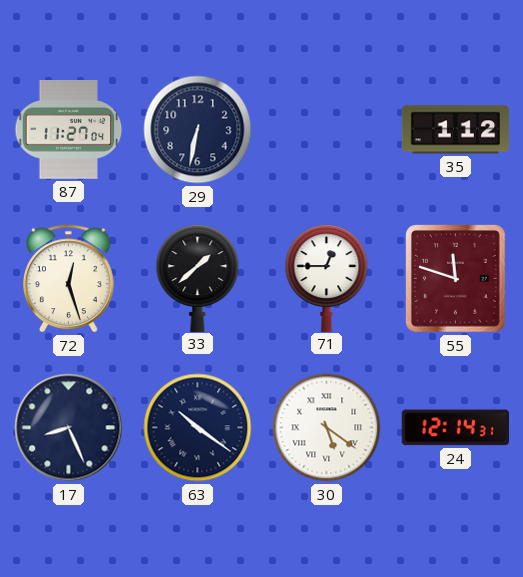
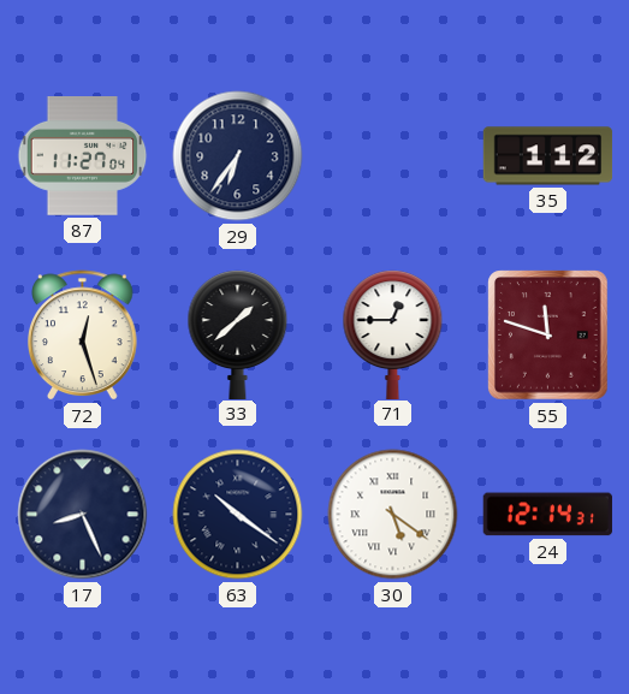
29: 6:32 -> 6:36
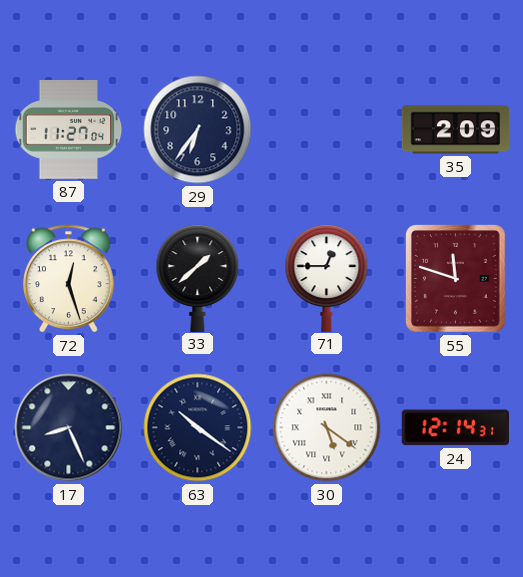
35: 1:12 -> 2:09
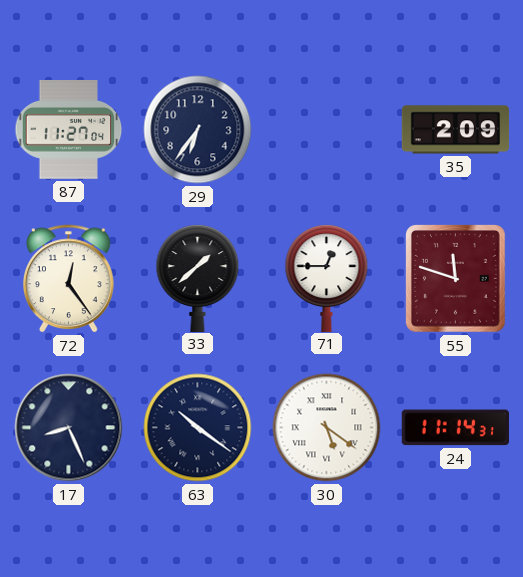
72: 12:27 -> 12:24
24: 12:14 -> 11:14
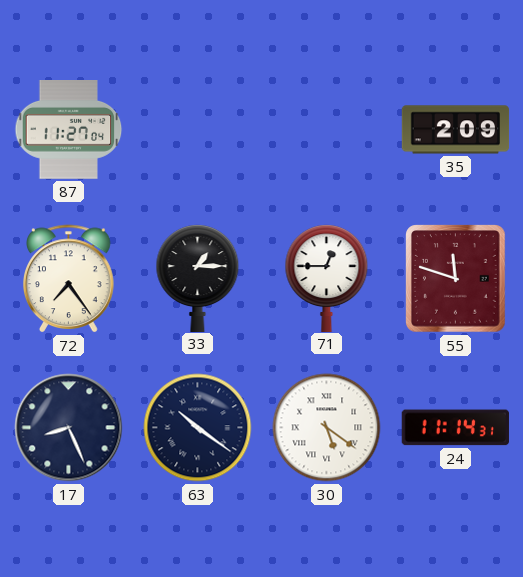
29: 6:36 -> none
72: 12:24 -> 7:24
33: 1:38 -> 1:15
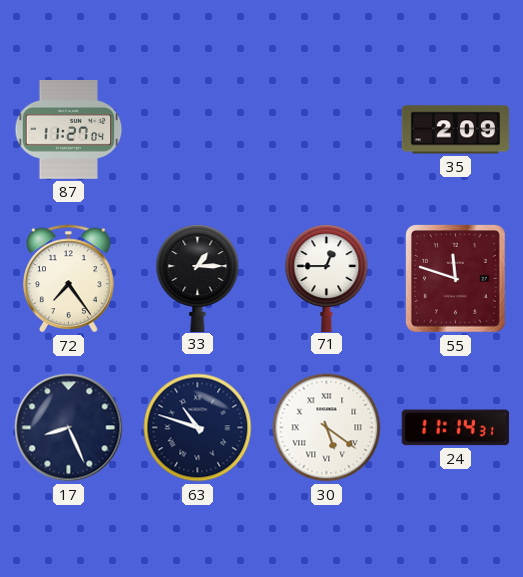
63: 10:21 -> 10:48
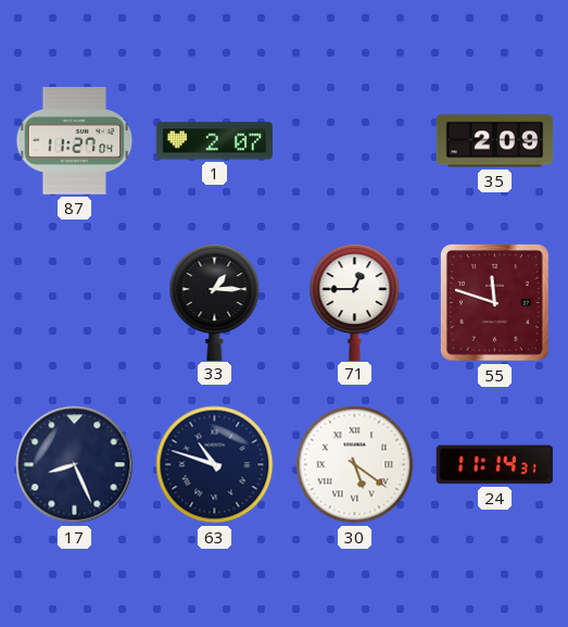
1: none -> 2:07
72: 7:24 -> none
